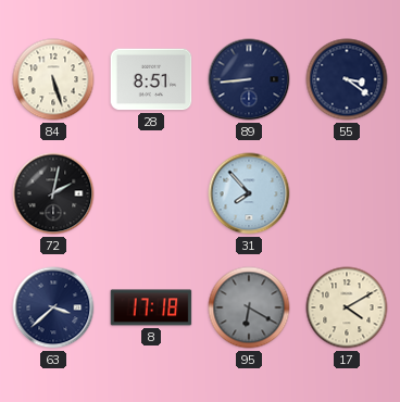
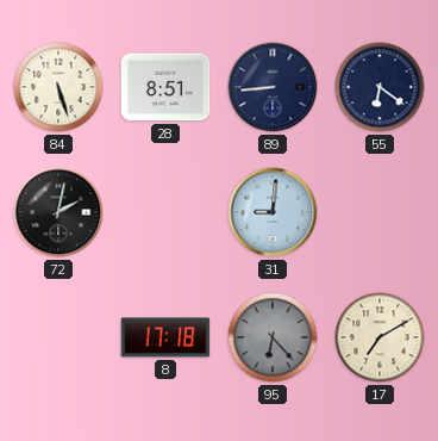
55: 3:21 -> 6:21
31: 7:53 -> 9:01
63: 3:38 -> none
95: 6:20 -> 6:23
17: 4:10 -> 7:10
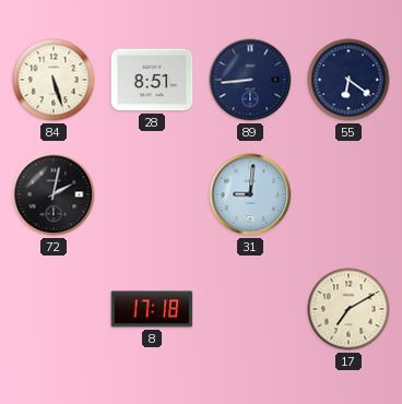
95: 6:23 -> none
